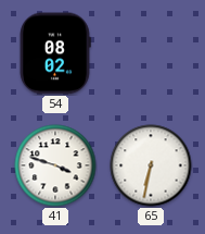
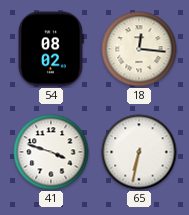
18: none -> 12:16
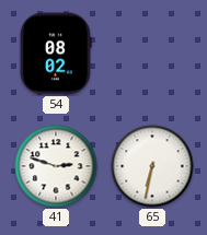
18: 12:16 -> none
41: 3:48 -> 2:48
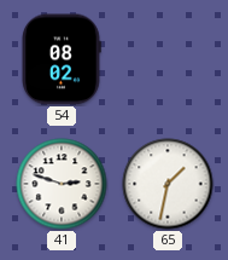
65: 6:32 -> 1:32
